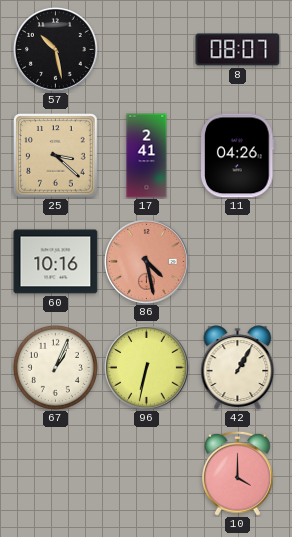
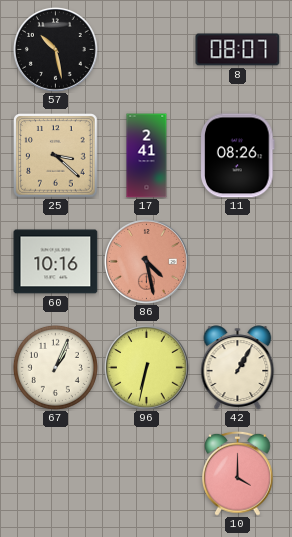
11: 04:26 -> 08:26
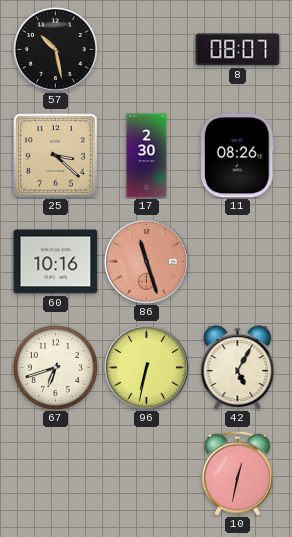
17: 2:41 -> 2:30
86: 4:28 -> 11:27
67: 1:04 -> 6:42
42: 1:05 -> 5:05
10: 4:00 -> 12:32
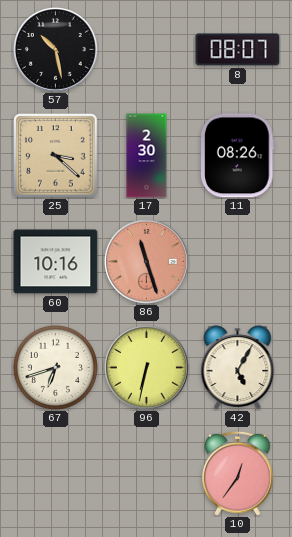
10: 12:32 -> 12:36
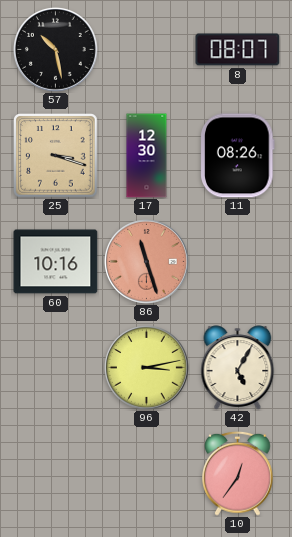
25: 3:22 -> 3:18
17: 2:30 -> 12:30
67: 6:42 -> none
96: 6:32 -> 3:13
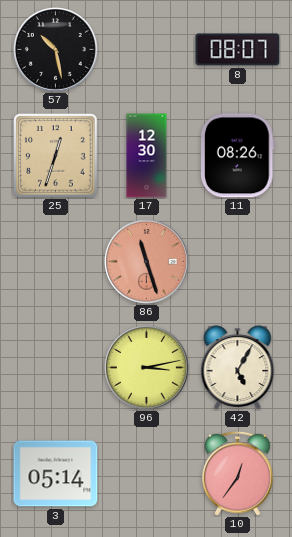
25: 3:18 -> 12:33
60: 10:16 -> none
3: none -> 05:14
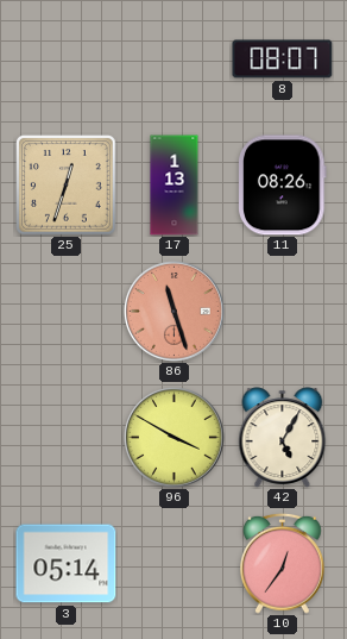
57: 10:28 -> none
17: 12:30 -> 1:13
96: 3:13 -> 3:50
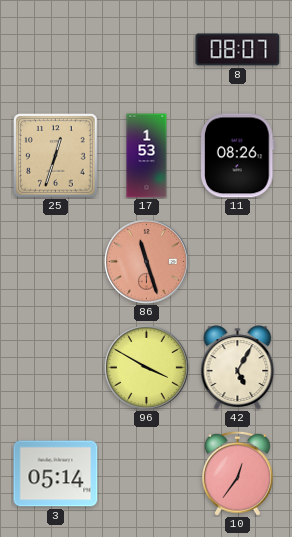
17: 1:13 -> 1:53
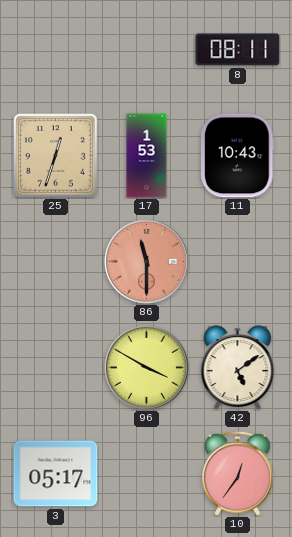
8: 08:07 -> 08:11
11: 08:26 -> 10:43
86: 11:27 -> 11:30
42: 5:05 -> 5:09
3: 05:14 -> 05:17
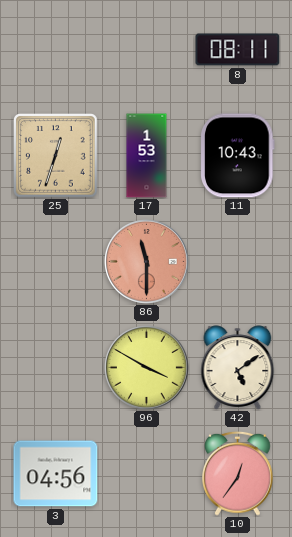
3: 05:17 -> 04:56
